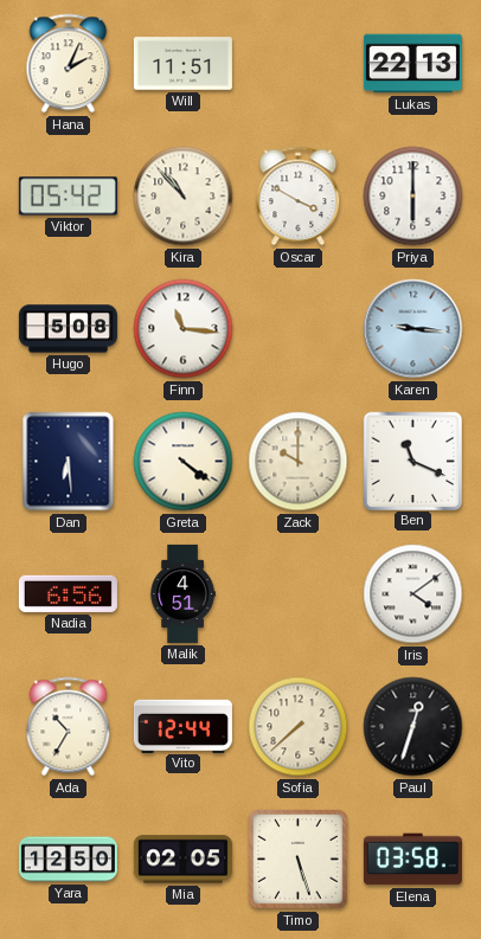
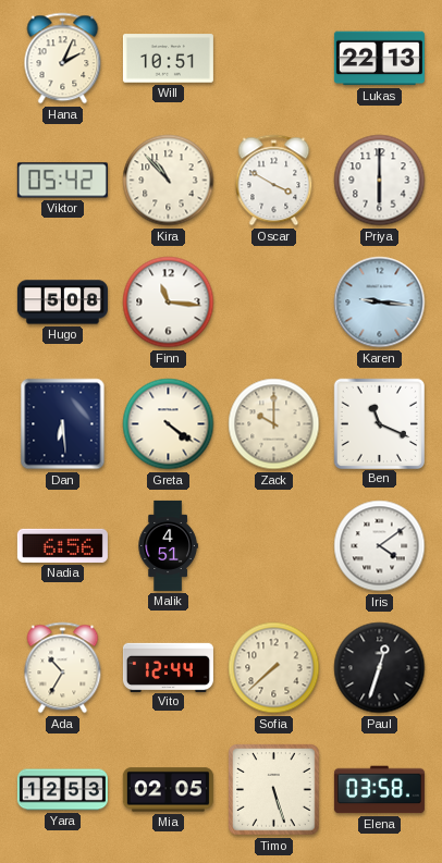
Will: 11:51 -> 10:51
Yara: 12:50 -> 12:53
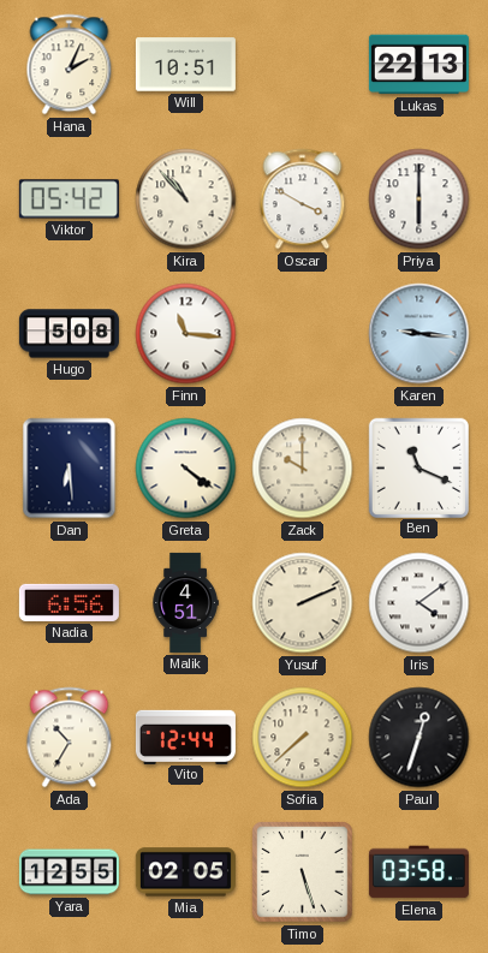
Yusuf: none -> 2:11
Yara: 12:53 -> 12:55
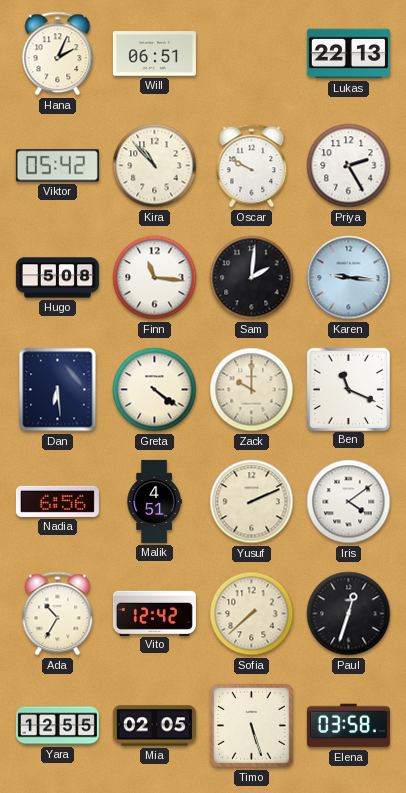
Will: 10:51 -> 06:51
Oscar: 3:50 -> 9:50
Priya: 6:00 -> 2:25
Sam: none -> 2:01
Vito: 12:44 -> 12:42
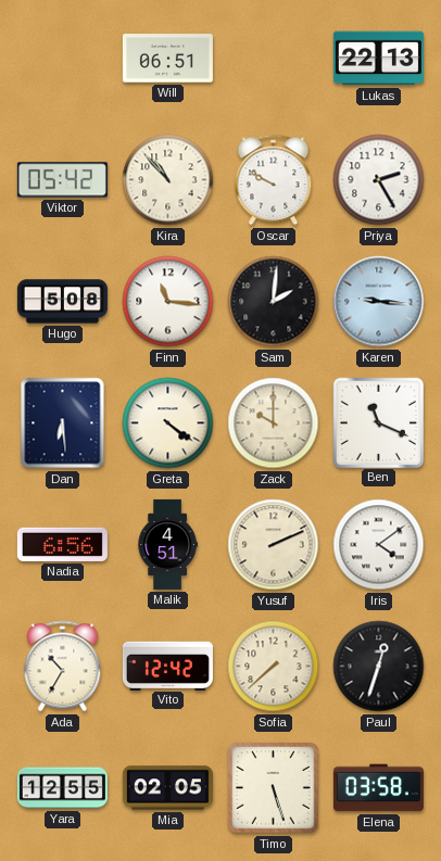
Hana: 2:04 -> none
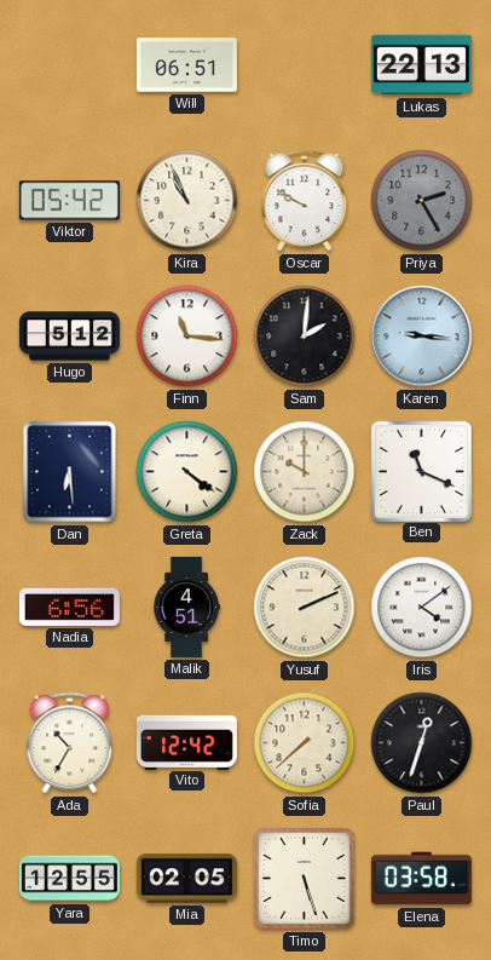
Kira: 10:53 -> 10:56
Priya dial: white -> grey
Hugo: 5:08 -> 5:12
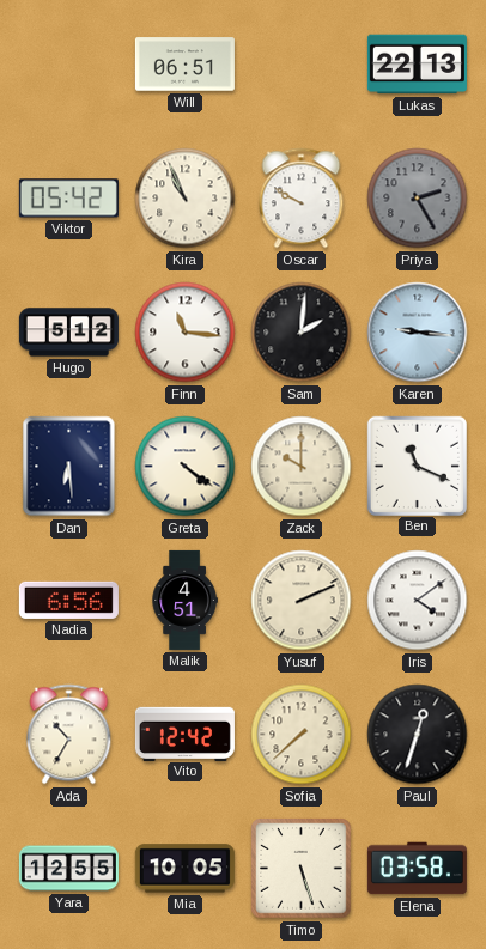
Mia: 02:05 -> 10:05
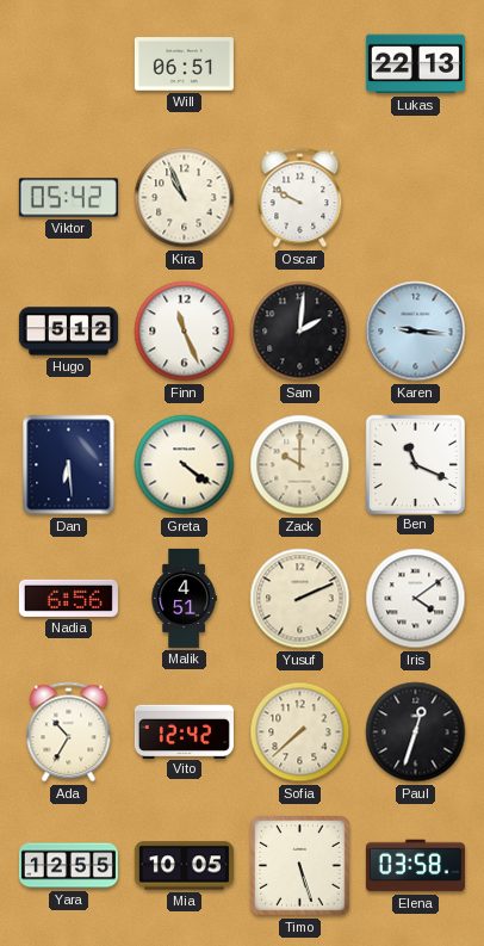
Priya: 2:25 -> none
Finn: 11:16 -> 11:26
